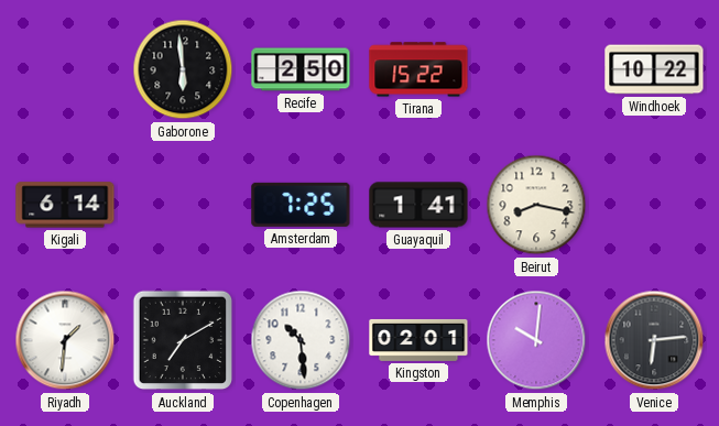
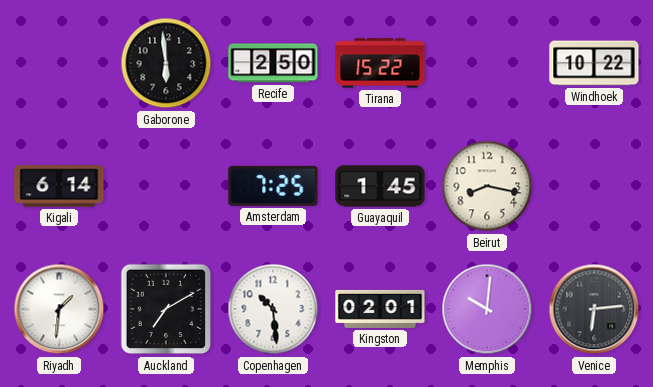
Guayaquil: 1:41 -> 1:45
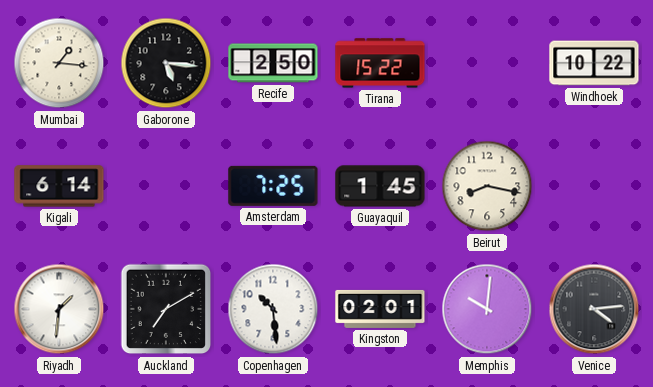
Mumbai: none -> 1:16
Gaborone: 5:59 -> 5:16
Venice: 6:14 -> 4:14
